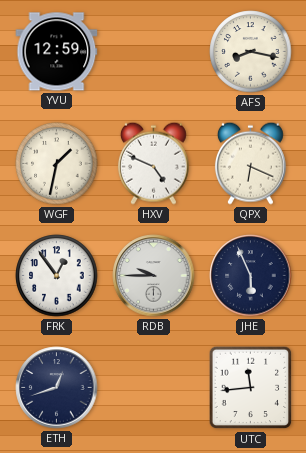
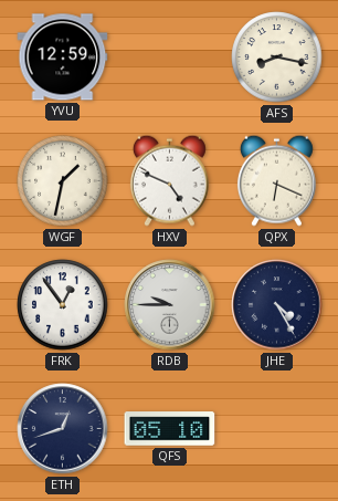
JHE: 5:56 -> 4:25
QFS: none -> 05:10
UTC: 11:44 -> none
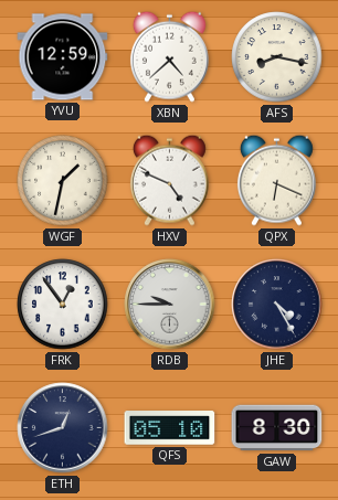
XBN: none -> 4:38
GAW: none -> 8:30
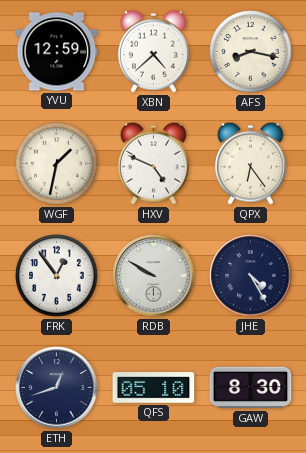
QPX: 6:19 -> 6:24
RDB: 9:45 -> 9:50
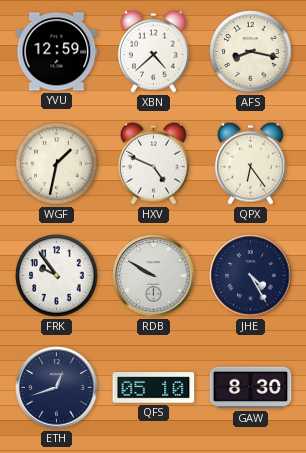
FRK: 12:54 -> 9:54
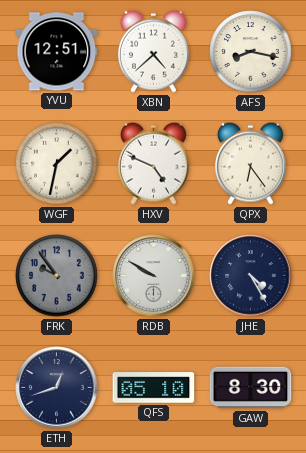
YVU: 12:59 -> 12:51
FRK dial: white -> grey
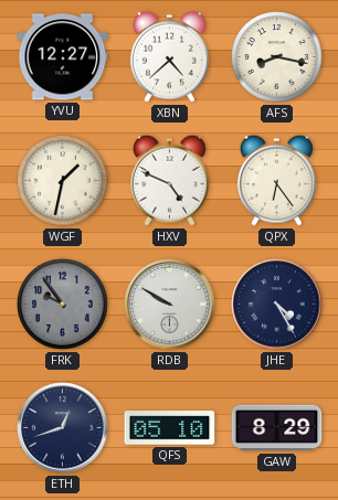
YVU: 12:51 -> 12:27
GAW: 8:30 -> 8:29
